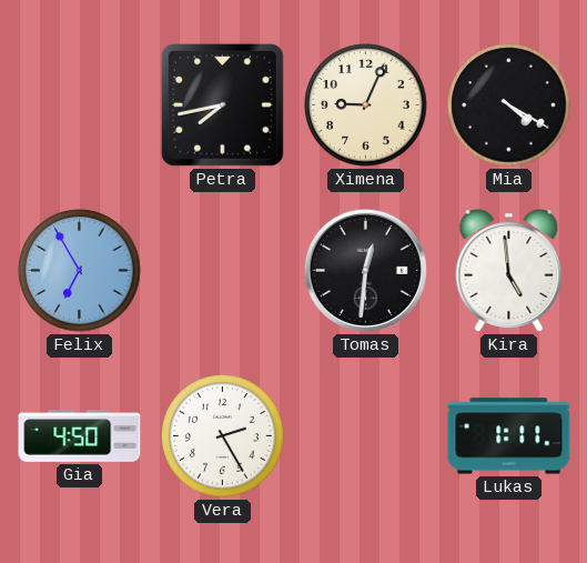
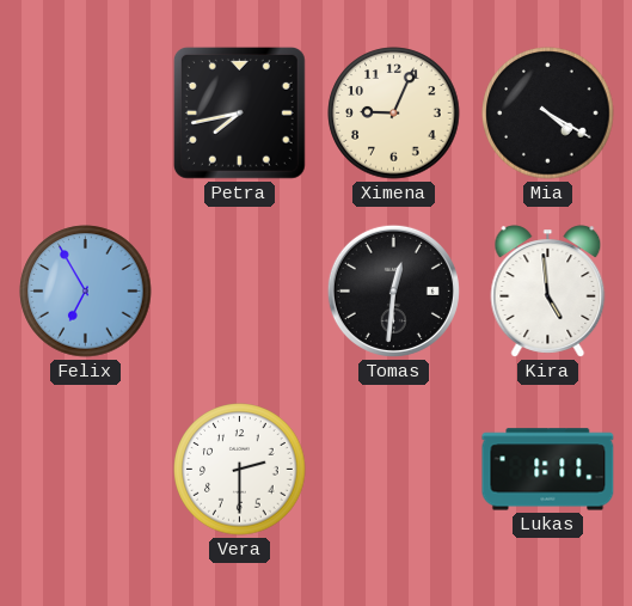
Gia: 4:50 -> none
Vera: 2:25 -> 2:30
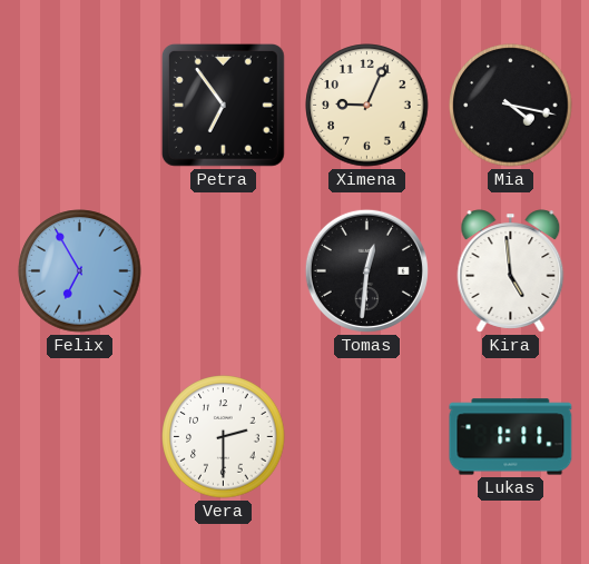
Petra: 7:43 -> 6:54
Mia: 4:20 -> 4:17
